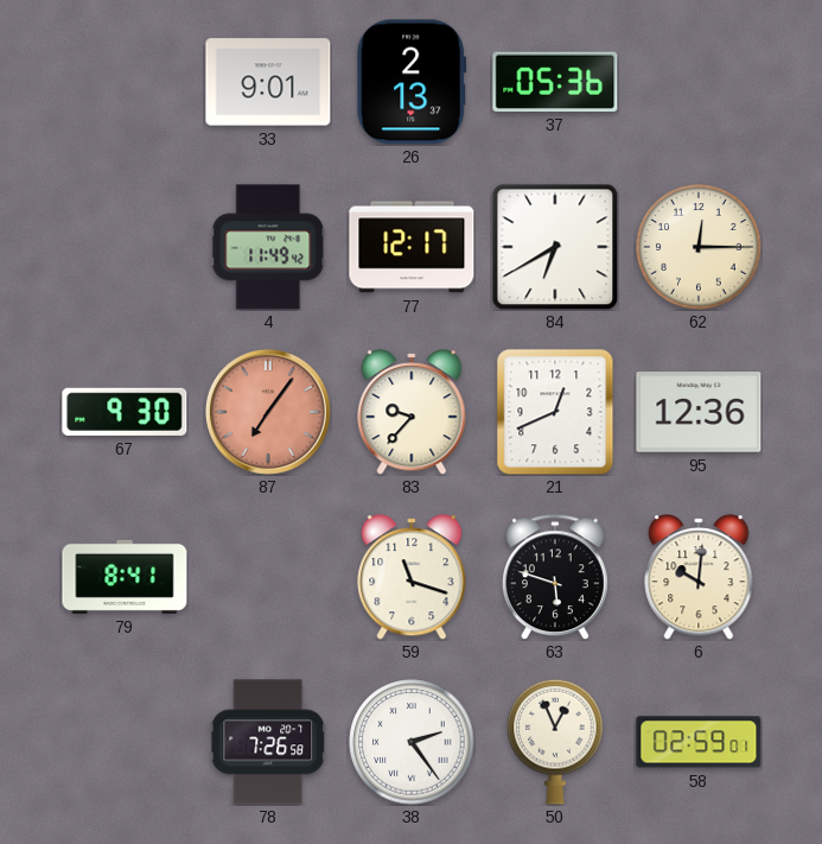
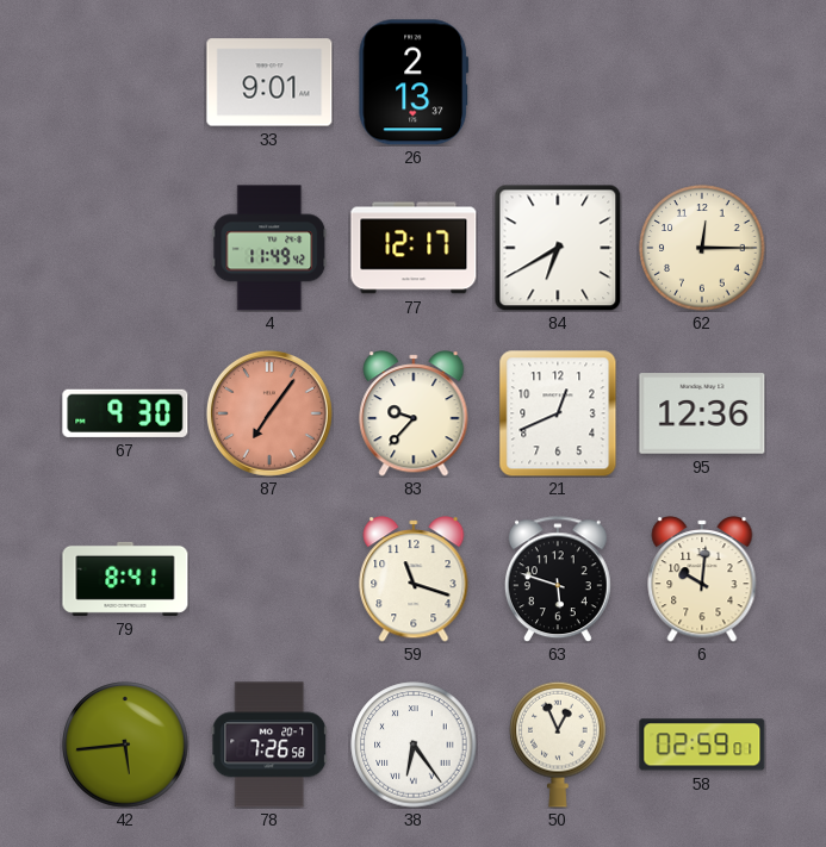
37: 05:36 -> none
42: none -> 5:44
38: 2:24 -> 6:24
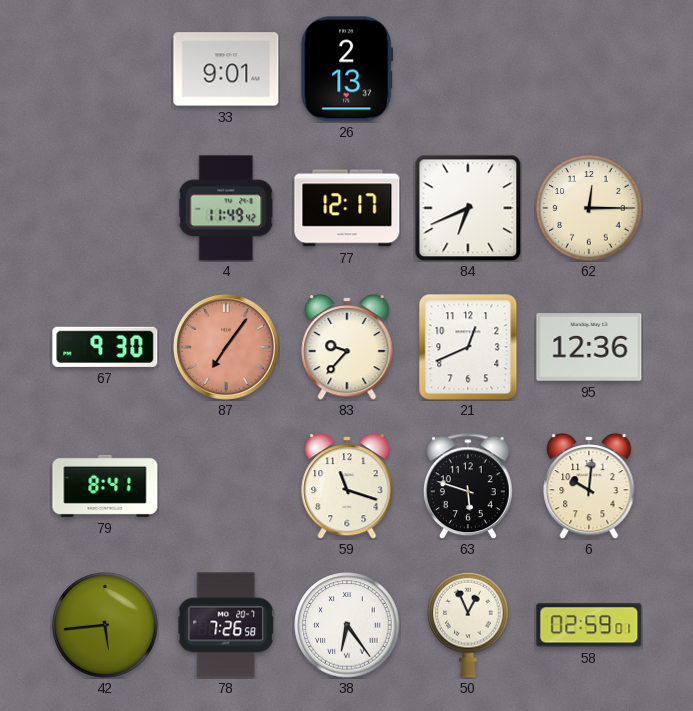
84: 6:40 -> 6:41
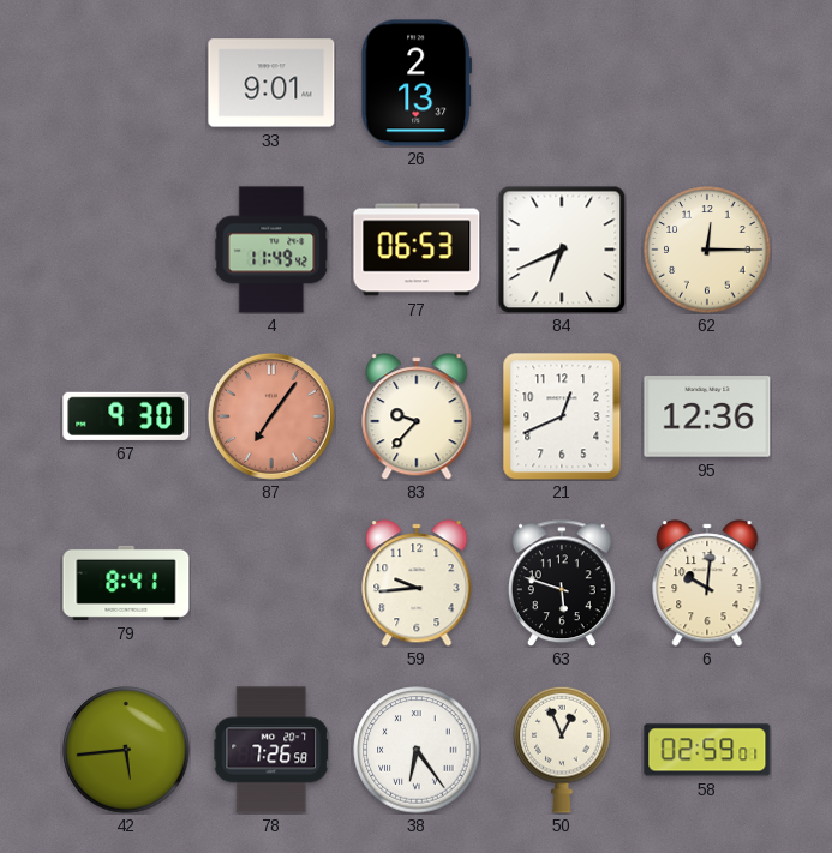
77: 12:17 -> 06:53
59: 11:18 -> 9:44
